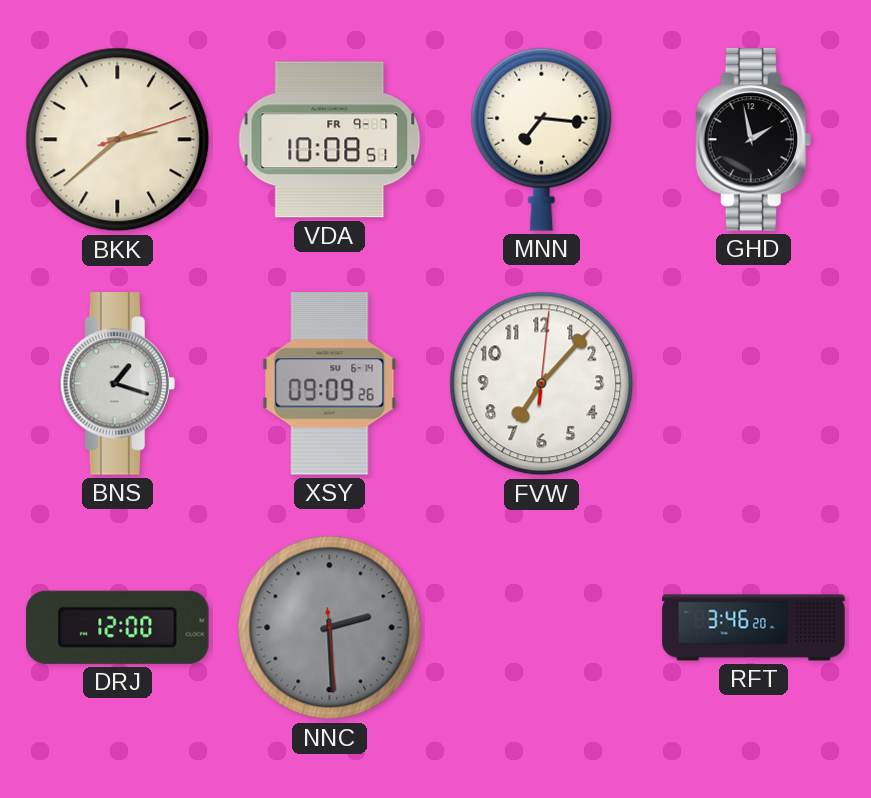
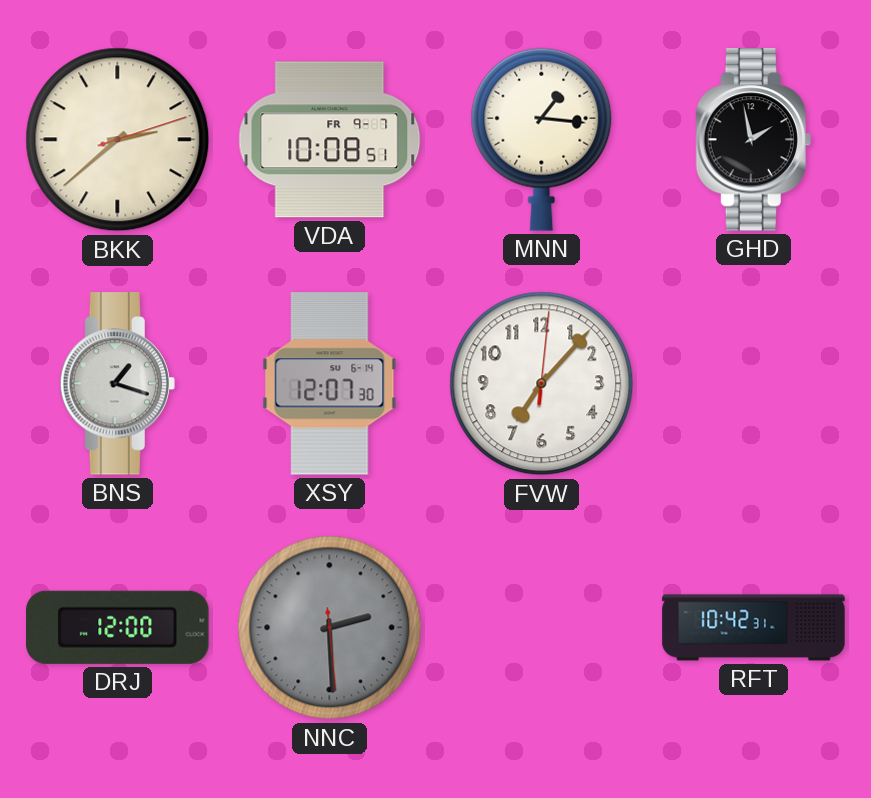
MNN: 7:16 -> 1:16
XSY: 09:09 -> 12:07
RFT: 3:46 -> 10:42
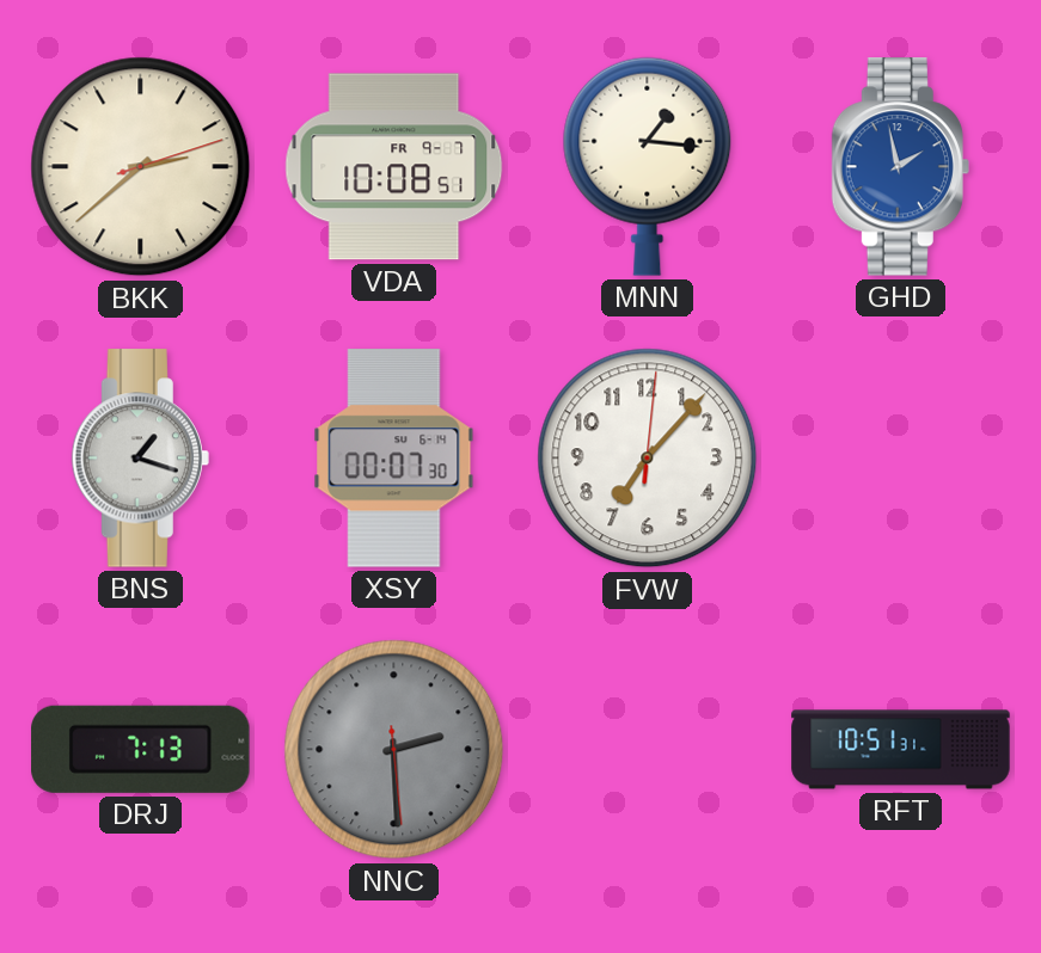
GHD dial: black -> blue
XSY: 12:07 -> 00:07
DRJ: 12:00 -> 7:13
RFT: 10:42 -> 10:51
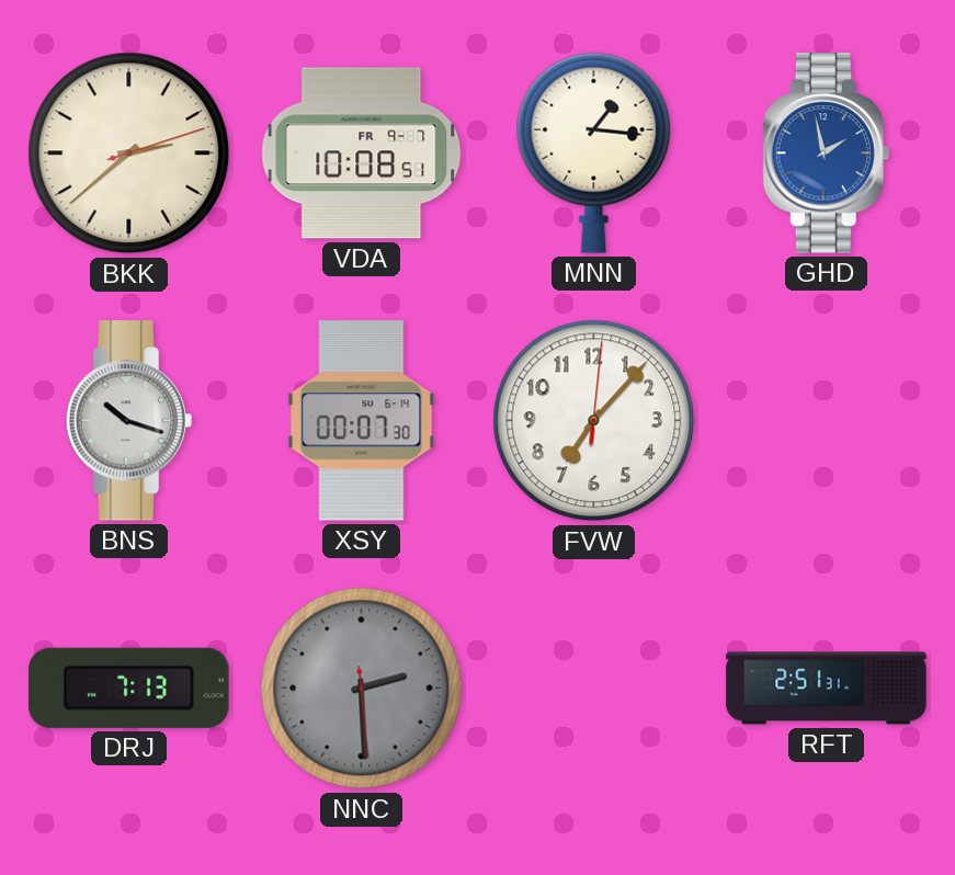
BNS: 1:18 -> 10:18
RFT: 10:51 -> 2:51
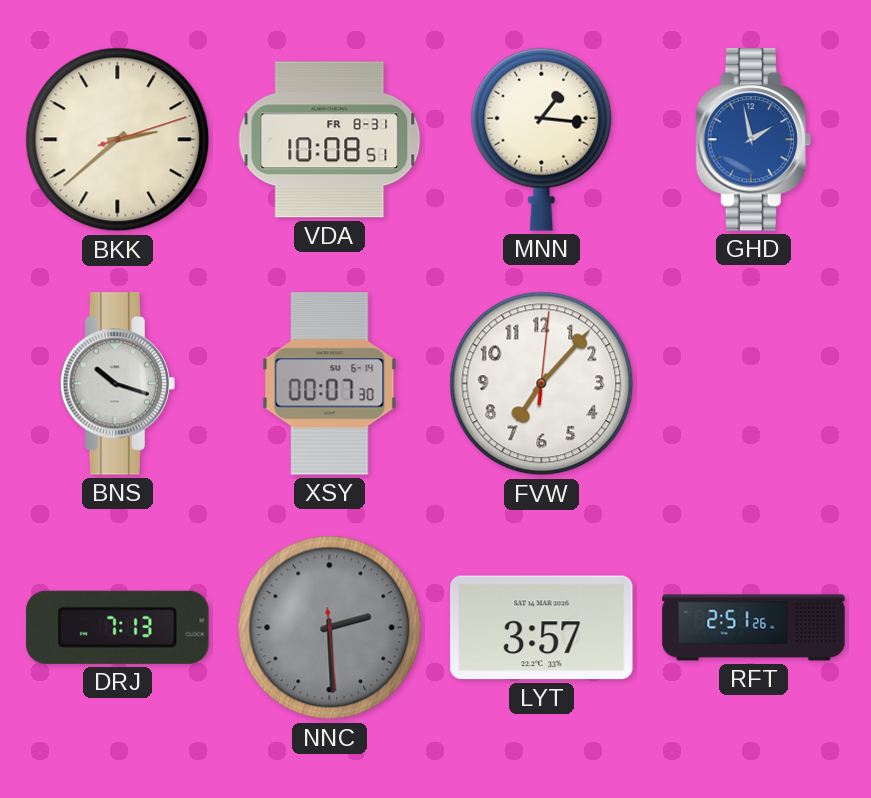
VDA date: FR 9-7 -> FR 8-31
LYT: none -> 3:57
RFT: 2:51:31 -> 2:51:26
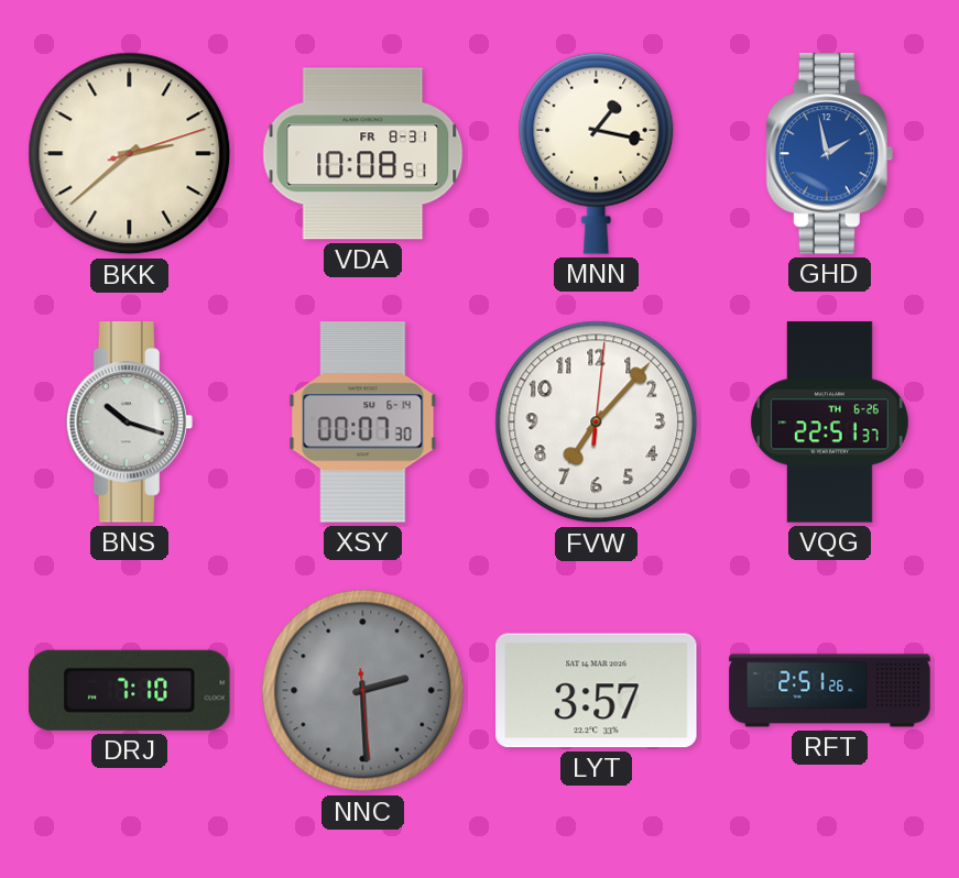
MNN: 1:16 -> 1:17
VQG: none -> 22:51
DRJ: 7:13 -> 7:10
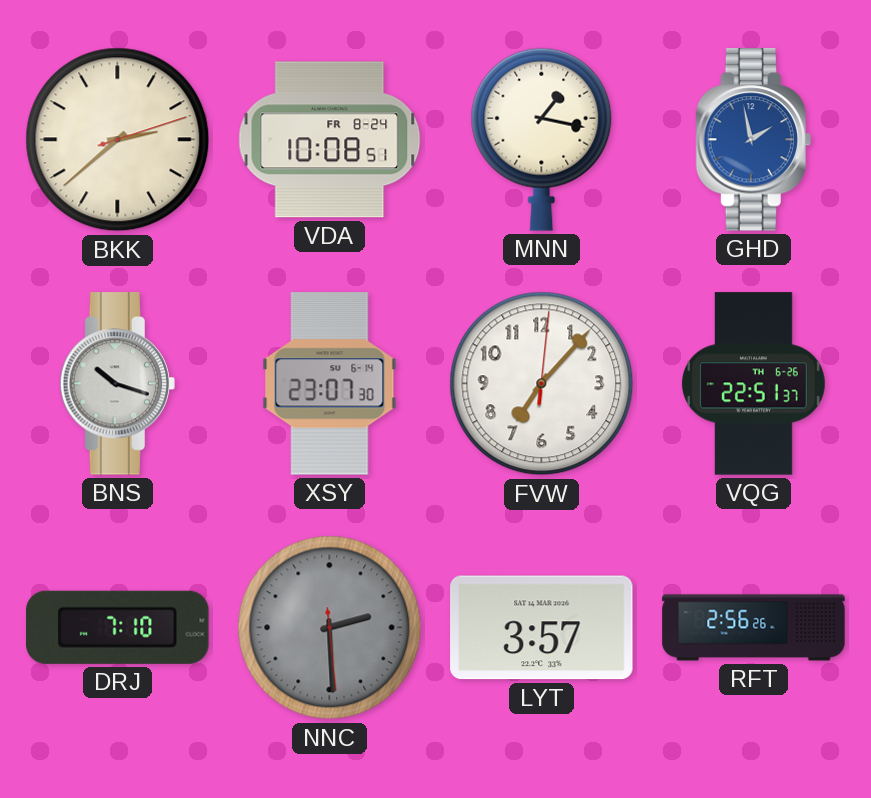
VDA date: FR 8-31 -> FR 8-24
XSY: 00:07 -> 23:07
RFT: 2:51 -> 2:56
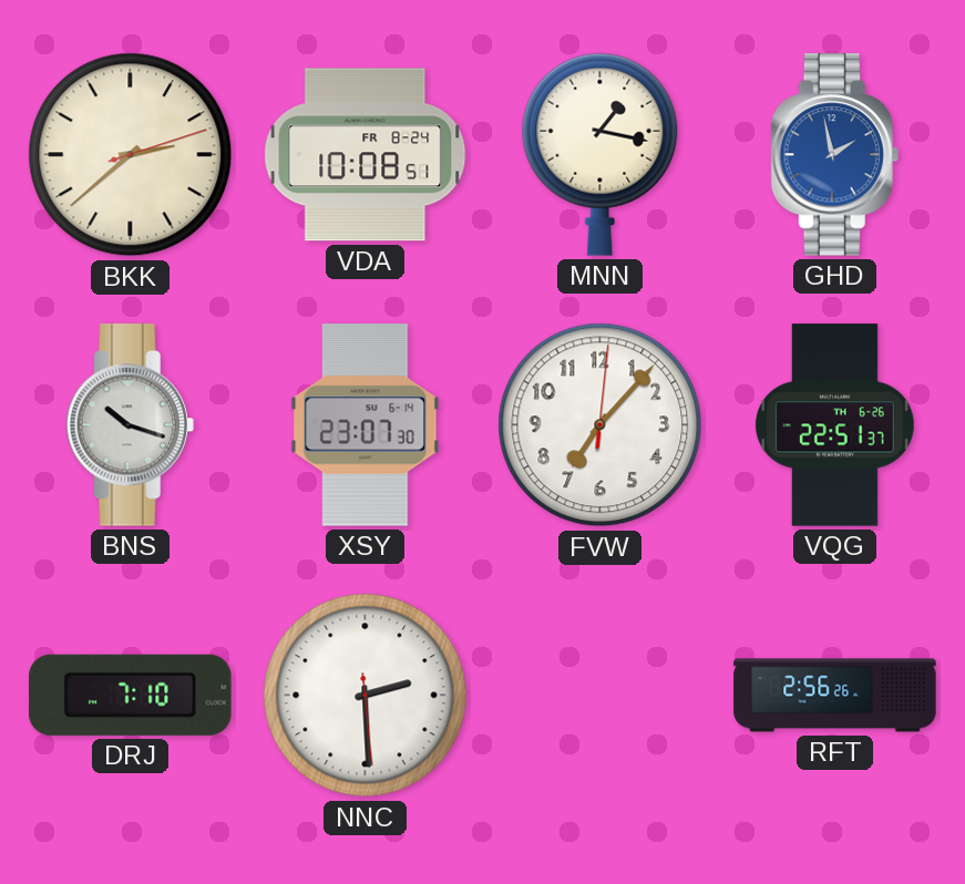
NNC dial: grey -> white
LYT: 3:57 -> none
